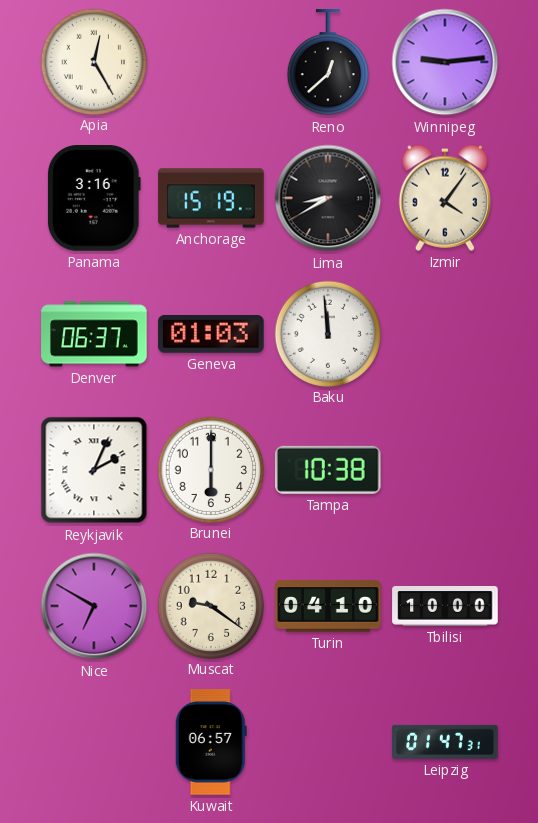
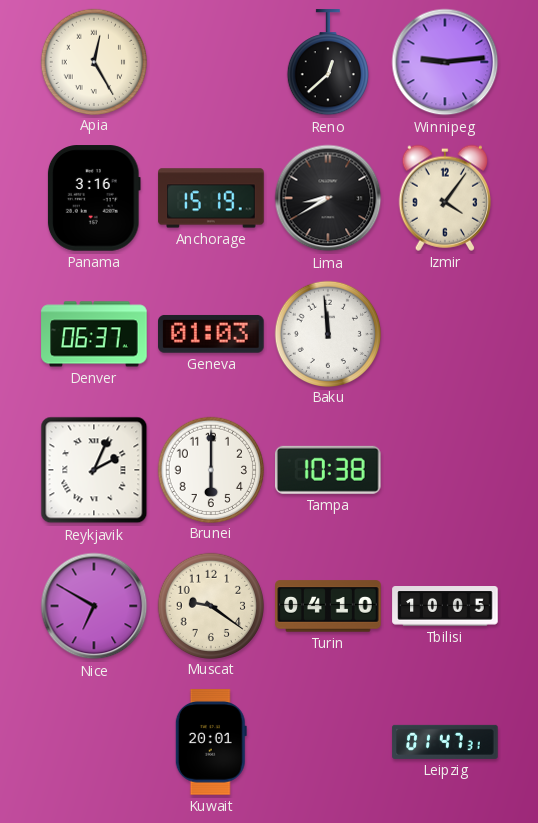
Tbilisi: 10:00 -> 10:05
Kuwait: 06:57 -> 20:01
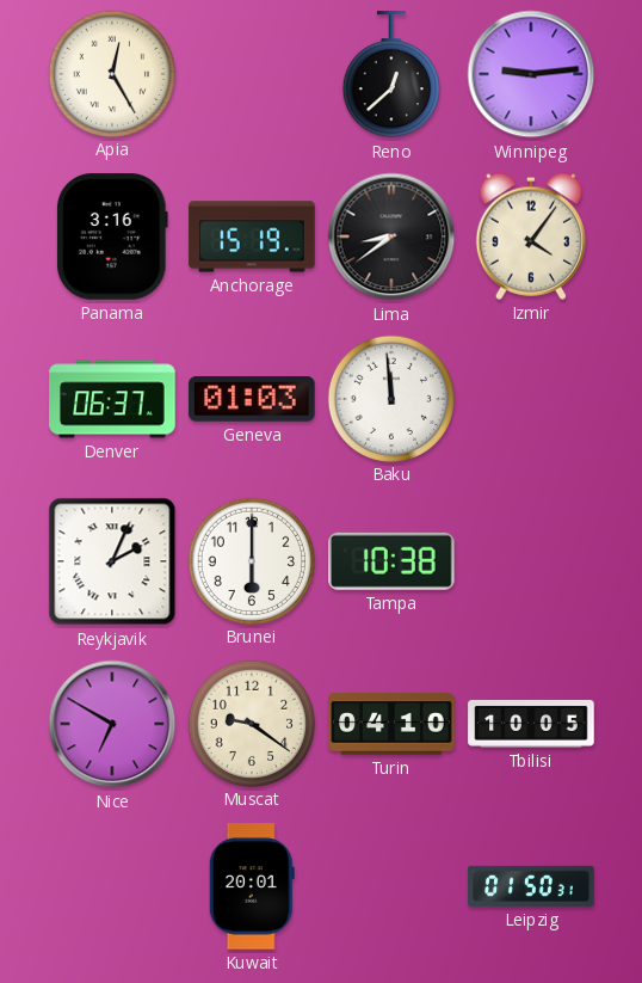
Lima: 8:40 -> 8:39
Leipzig: 01:47 -> 01:50
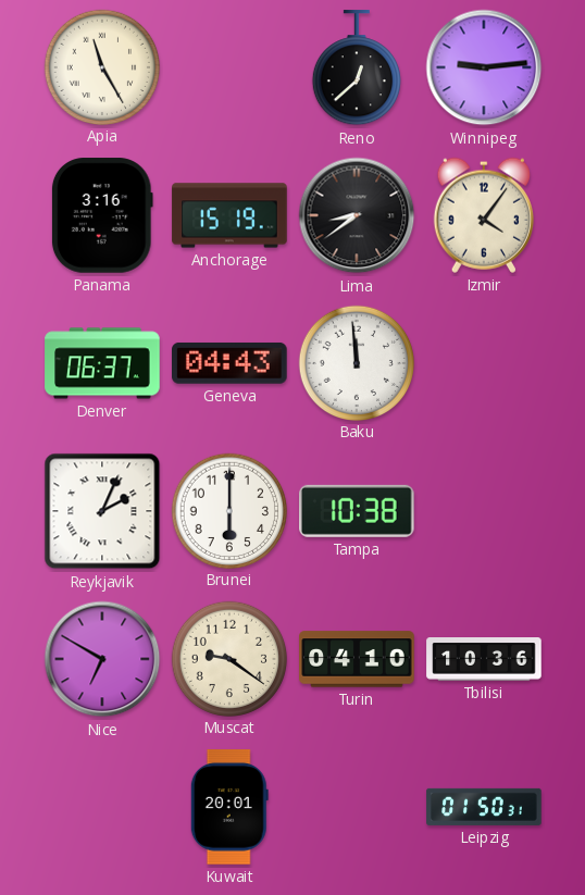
Apia: 12:25 -> 11:25
Geneva: 01:03 -> 04:43
Tbilisi: 10:05 -> 10:36
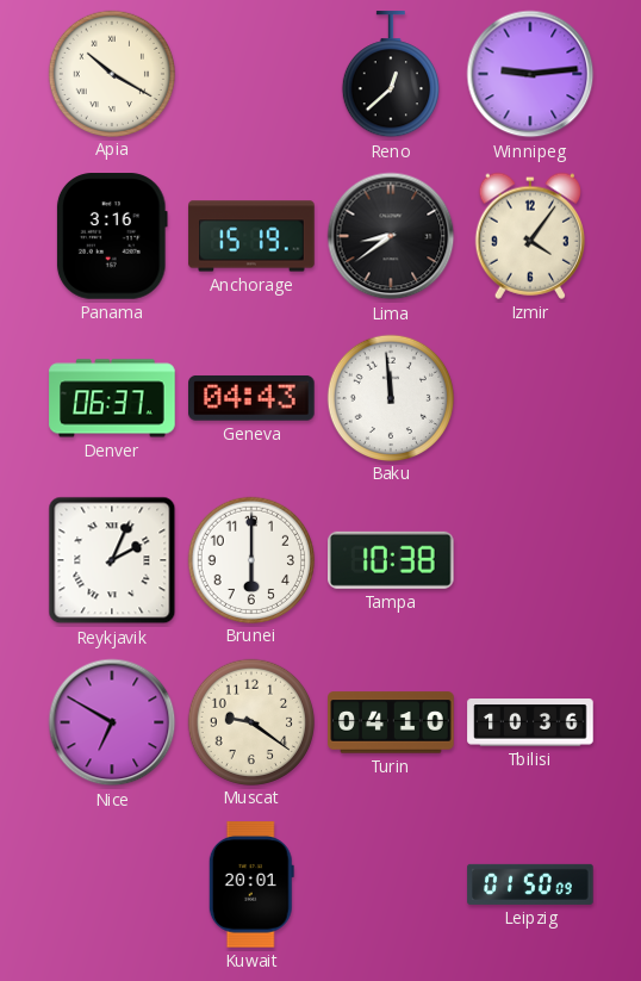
Apia: 11:25 -> 10:20
Leipzig: 01:50:31 -> 01:50:09
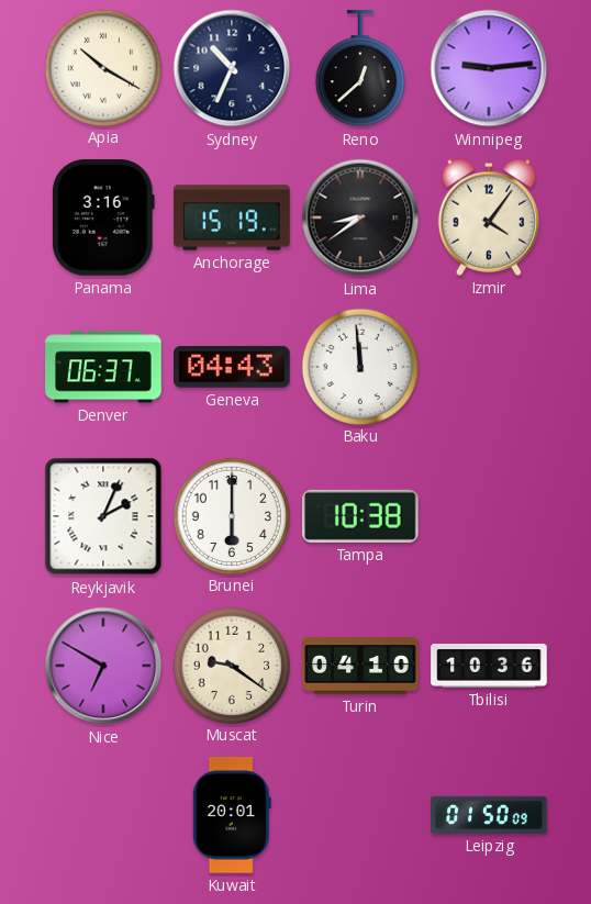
Sydney: none -> 10:34
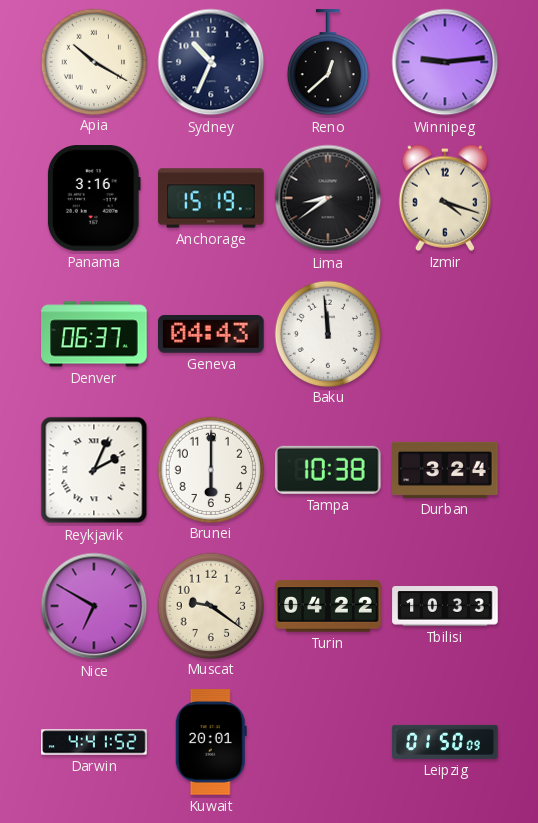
Izmir: 4:06 -> 4:18
Durban: none -> 3:24
Turin: 04:10 -> 04:22
Tbilisi: 10:36 -> 10:33
Darwin: none -> 4:41
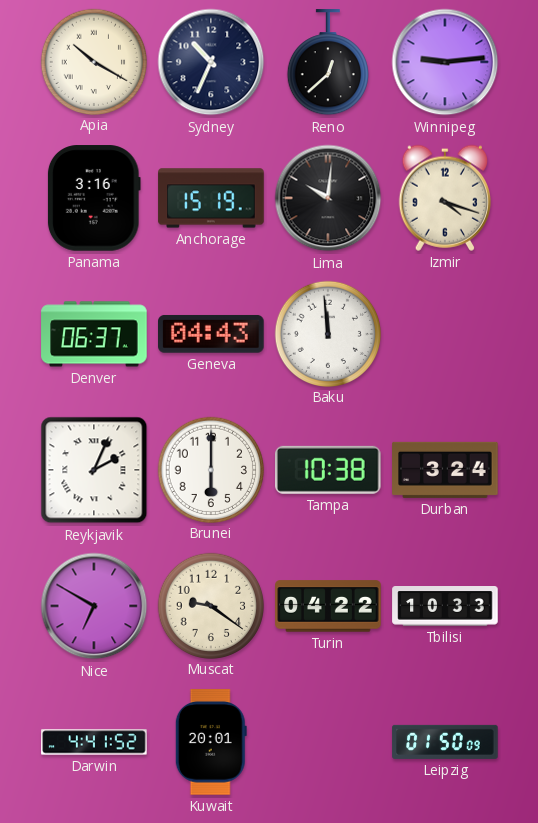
Lima: 8:39 -> 10:01
